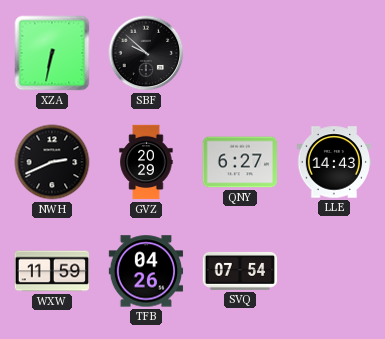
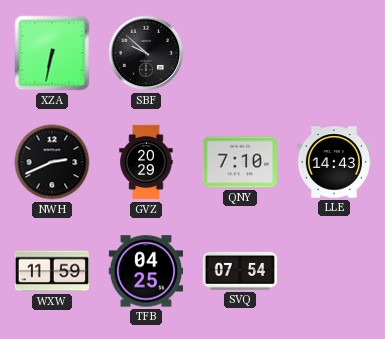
QNY: 6:27 -> 7:10
TFB: 04:26 -> 04:25
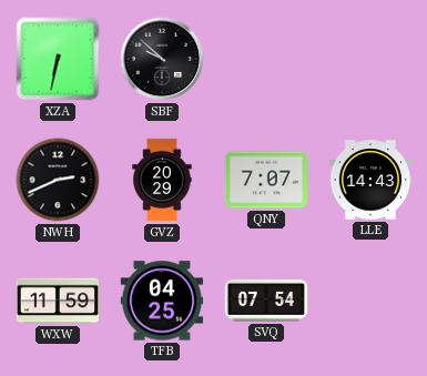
QNY: 7:10 -> 7:07
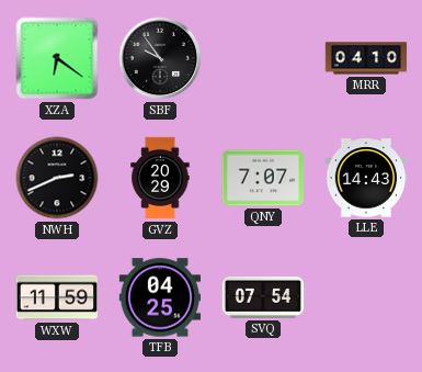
XZA: 6:32 -> 6:21
SBF: 9:52 -> 9:54
MRR: none -> 04:10
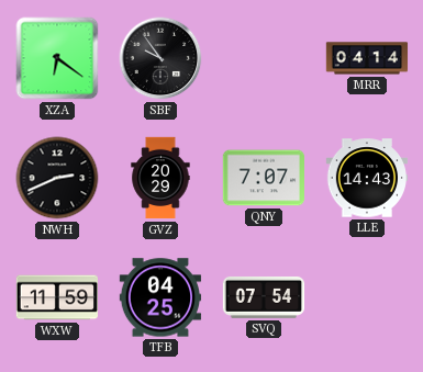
MRR: 04:10 -> 04:14
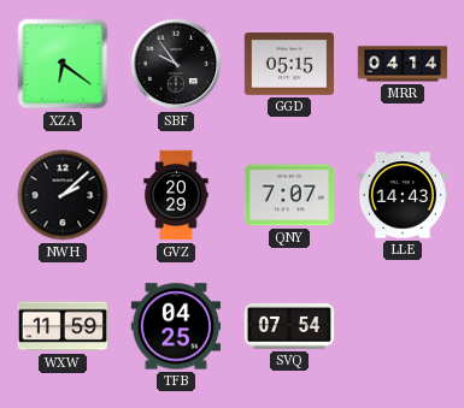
GGD: none -> 05:15
NWH: 2:41 -> 2:08
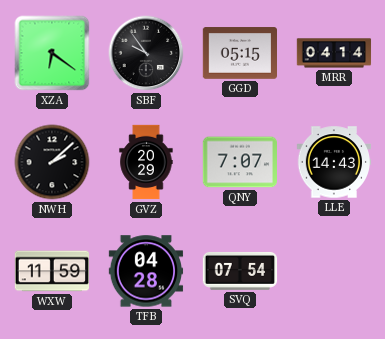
TFB: 04:25 -> 04:28
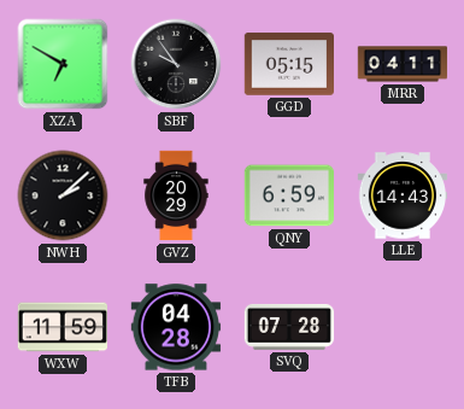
XZA: 6:21 -> 6:50
MRR: 04:14 -> 04:11
QNY: 7:07 -> 6:59
SVQ: 07:54 -> 07:28
